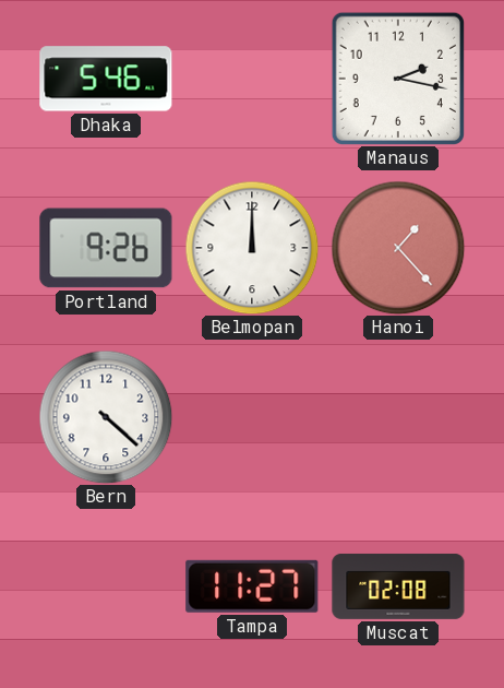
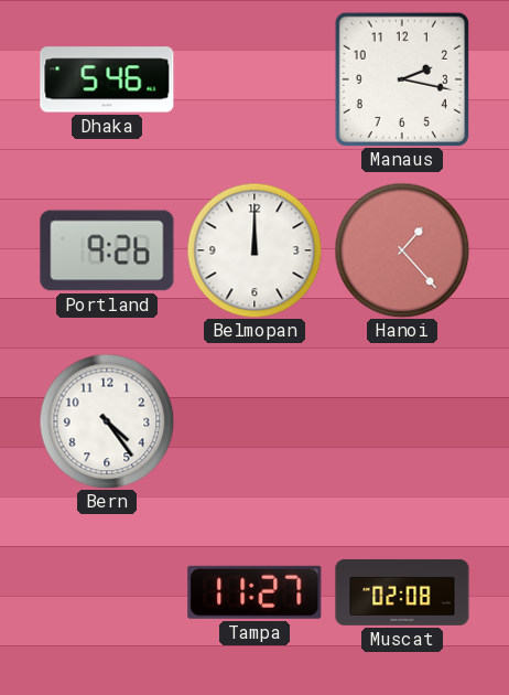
Bern: 4:22 -> 4:24
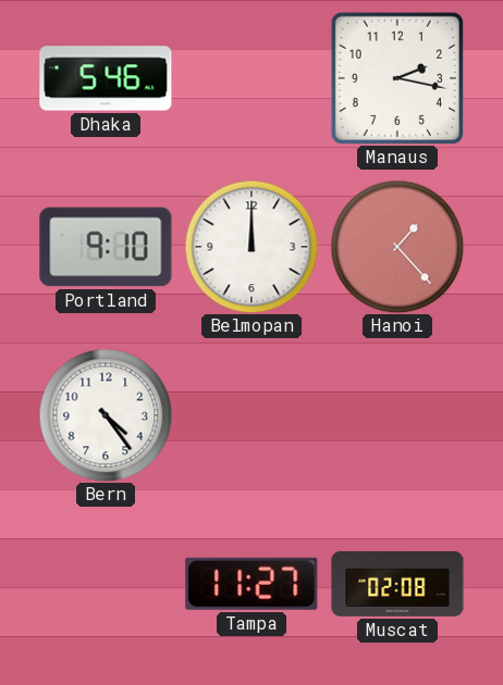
Portland: 9:26 -> 9:10
